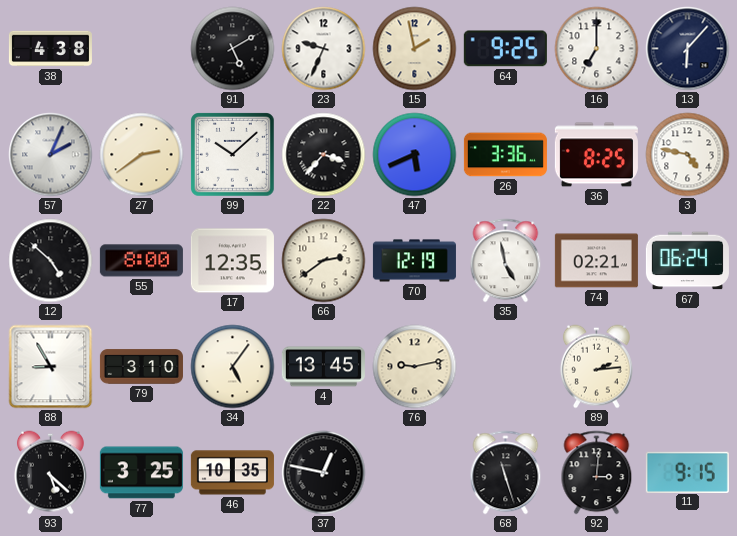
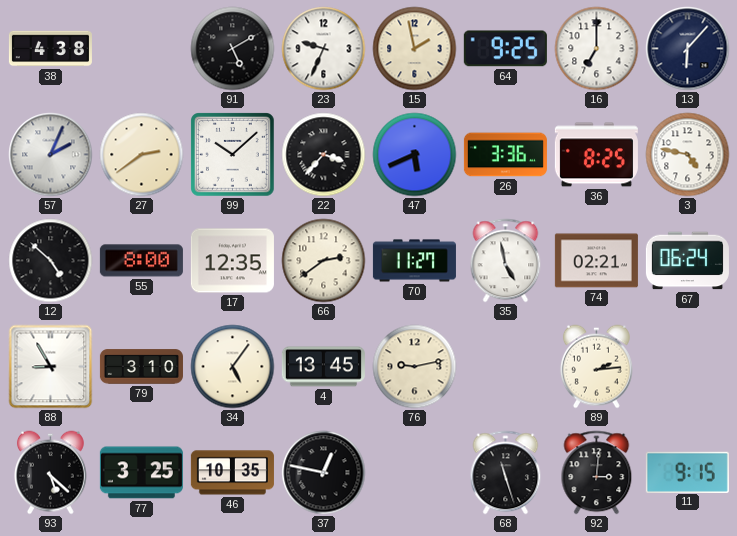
70: 12:19 -> 11:27
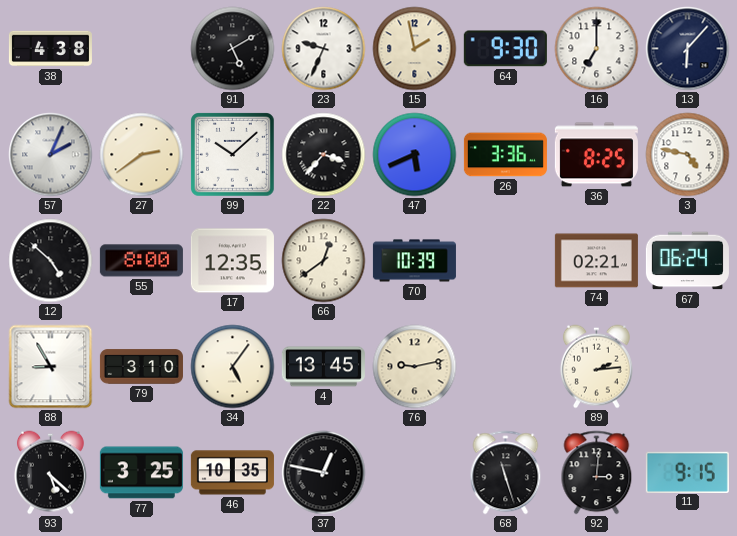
64: 9:25 -> 9:30
66: 2:39 -> 12:39
70: 11:27 -> 10:39
35: 4:58 -> none
